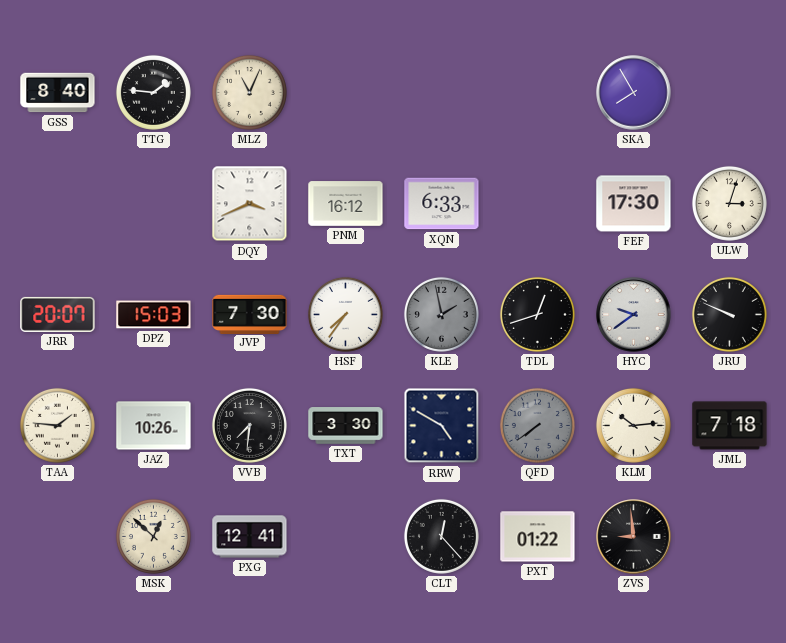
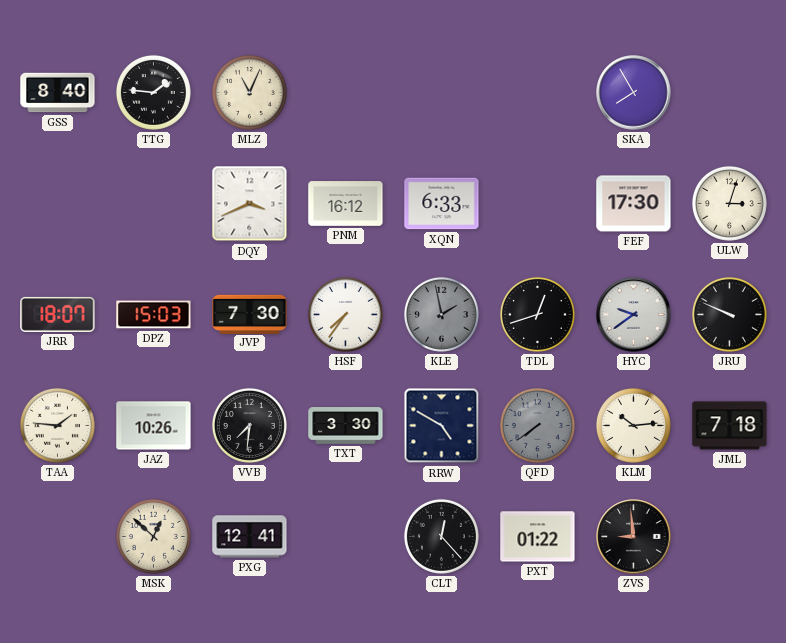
JRR: 20:07 -> 18:07
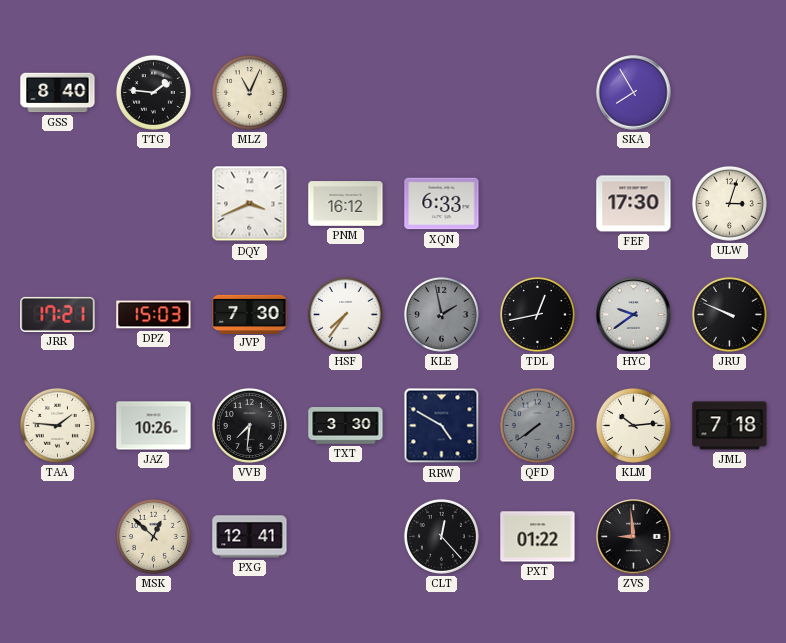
JRR: 18:07 -> 17:21
TDL: 12:42 -> 12:43
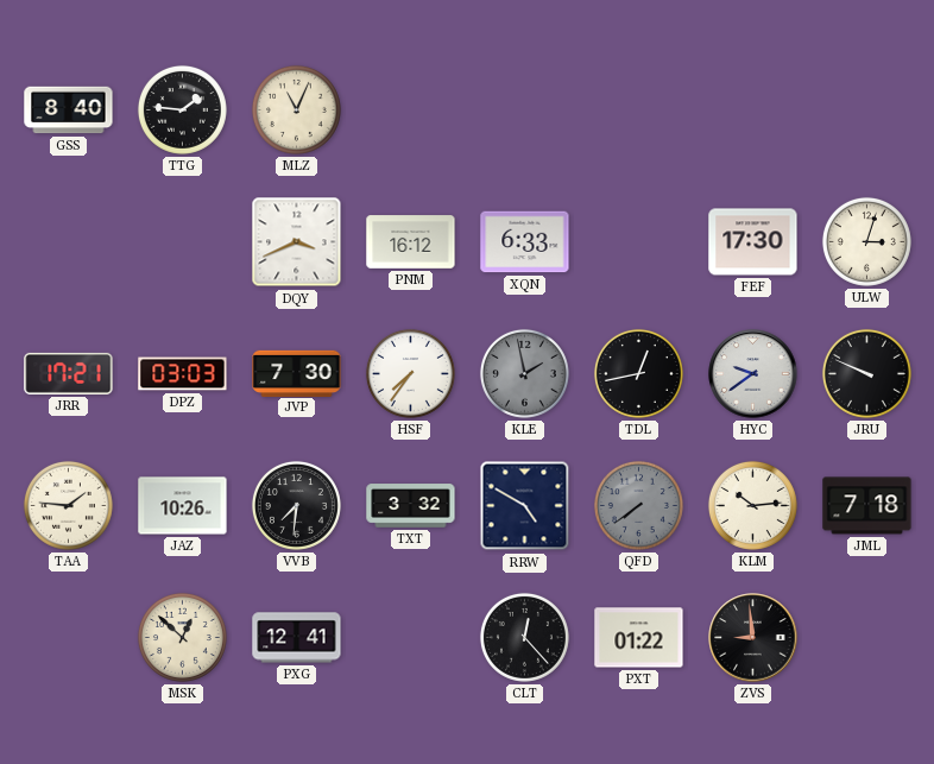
SKA: 7:55 -> none
DPZ: 15:03 -> 03:03
TXT: 3:30 -> 3:32
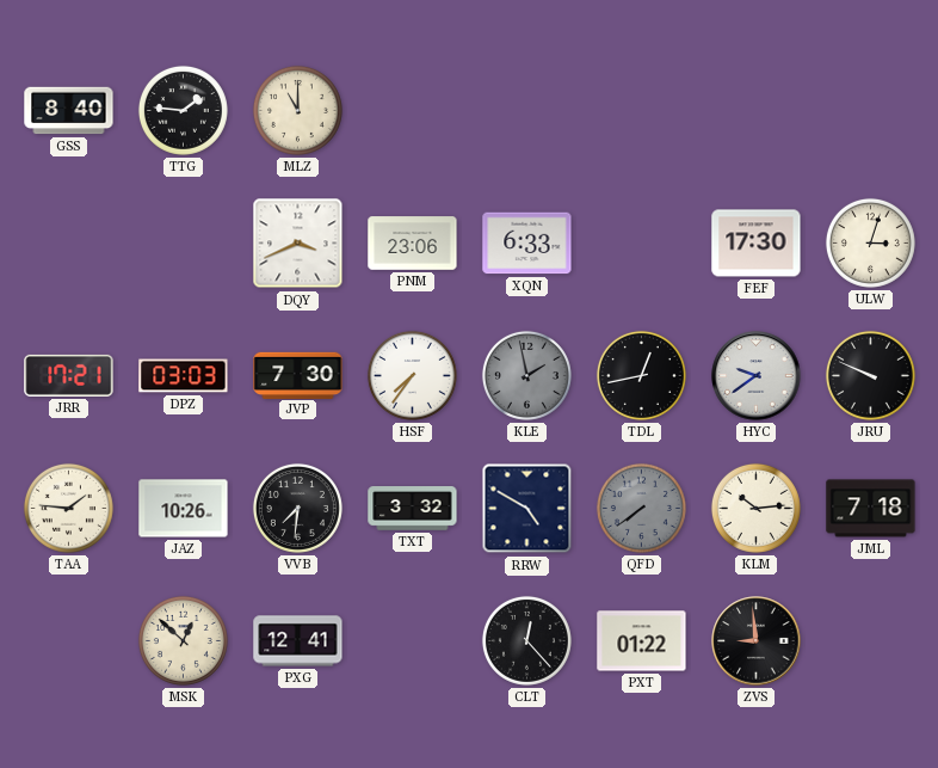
MLZ: 11:04 -> 11:00
PNM: 16:12 -> 23:06
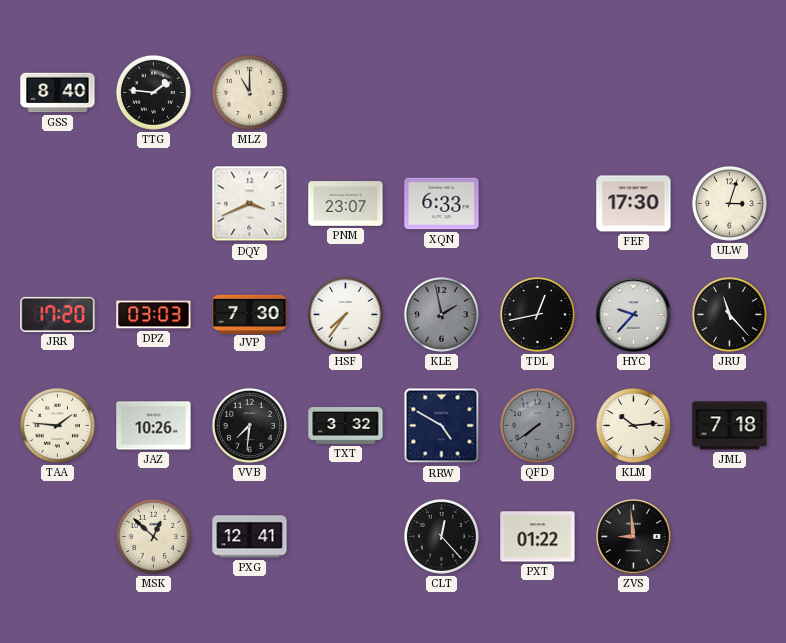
PNM: 23:06 -> 23:07
JRR: 17:21 -> 17:20
HYC: 9:39 -> 9:37
JRU: 9:49 -> 11:23
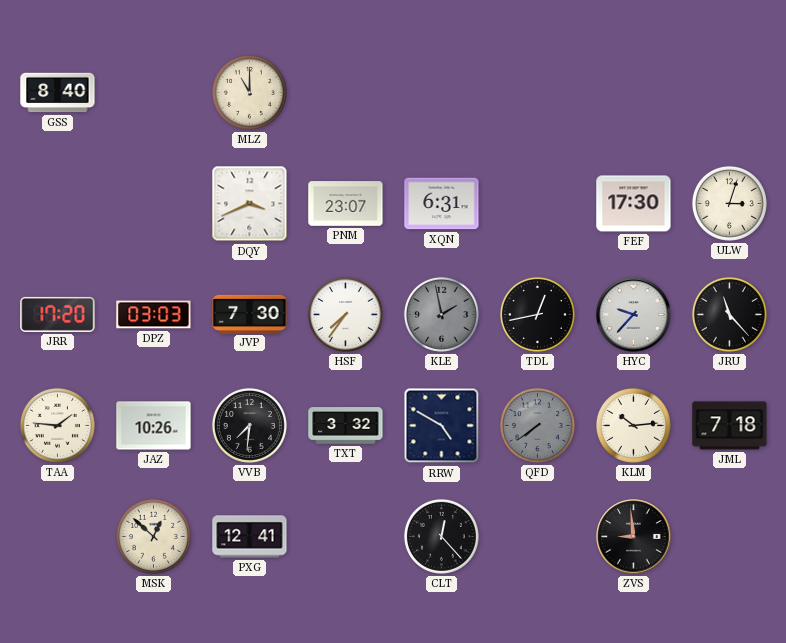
TTG: 1:46 -> none
XQN: 6:33 -> 6:31
PXT: 01:22 -> none
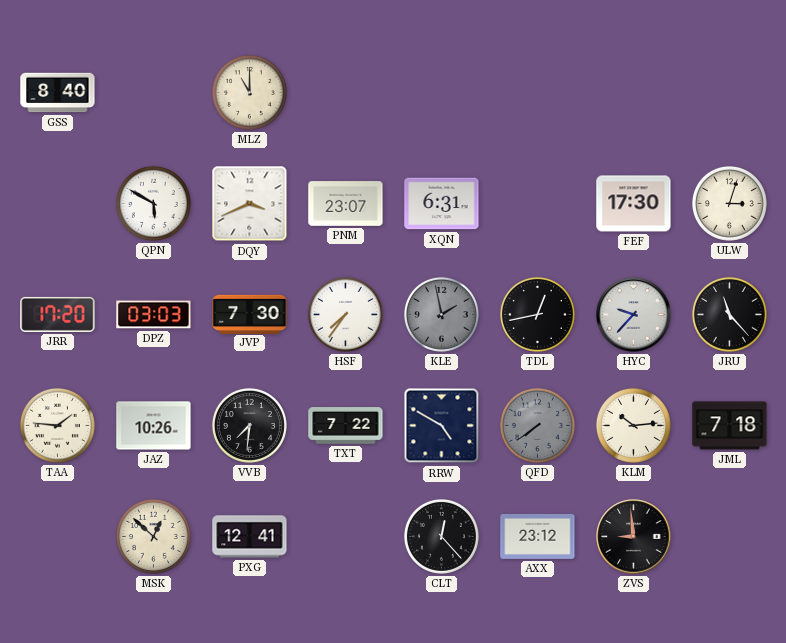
QPN: none -> 5:50
TXT: 3:32 -> 7:22
AXX: none -> 23:12
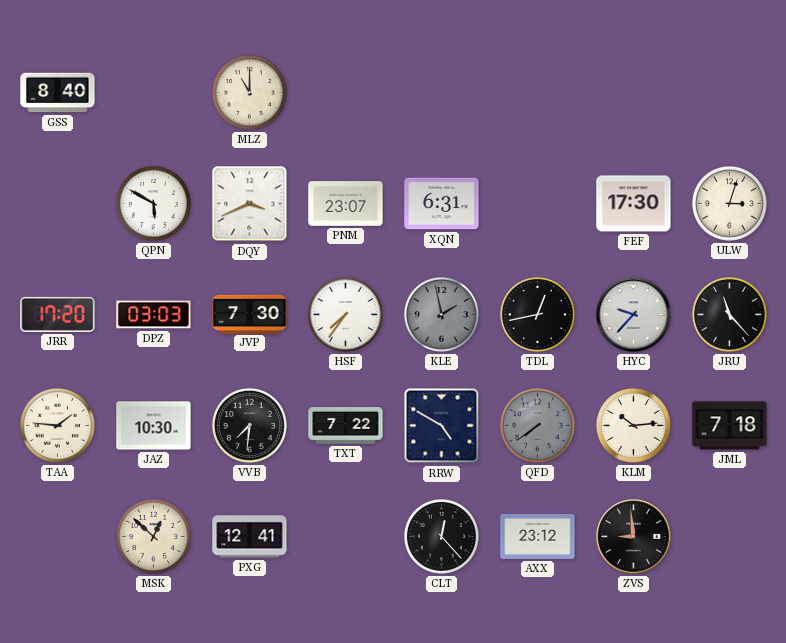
JAZ: 10:26 -> 10:30
